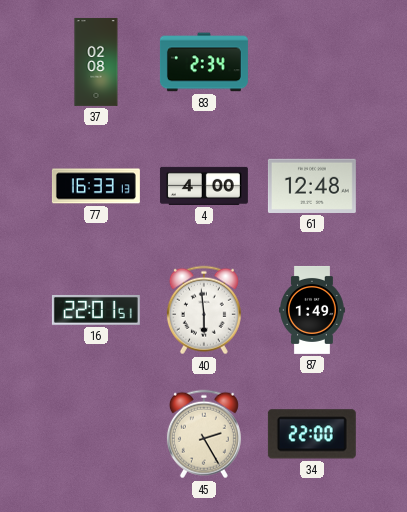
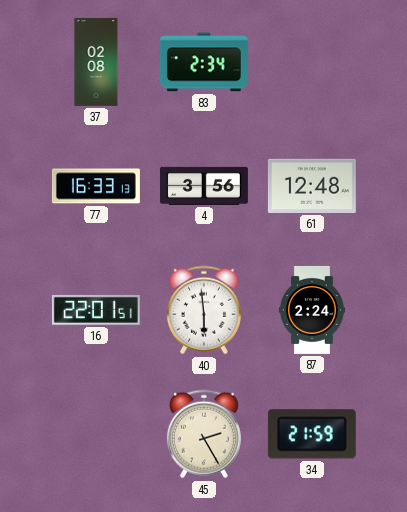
4: 4:00 -> 3:56
87: 1:49 -> 2:24
34: 22:00 -> 21:59
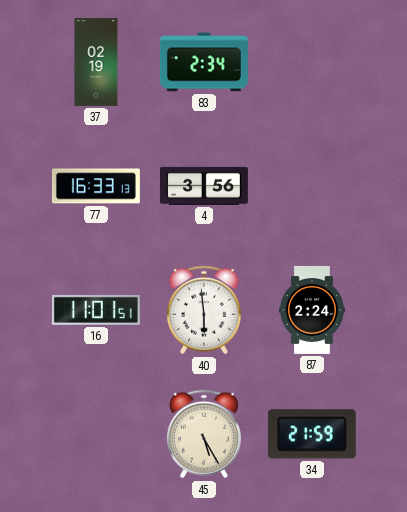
37: 02:08 -> 02:19
61: 12:48 -> none
16: 22:01 -> 11:01
45: 2:25 -> 5:25
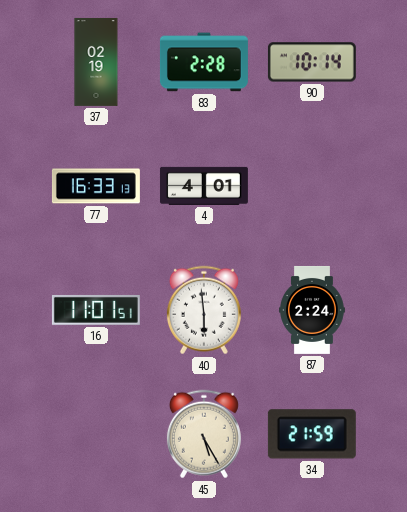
83: 2:34 -> 2:28
90: none -> 10:14
4: 3:56 -> 4:01
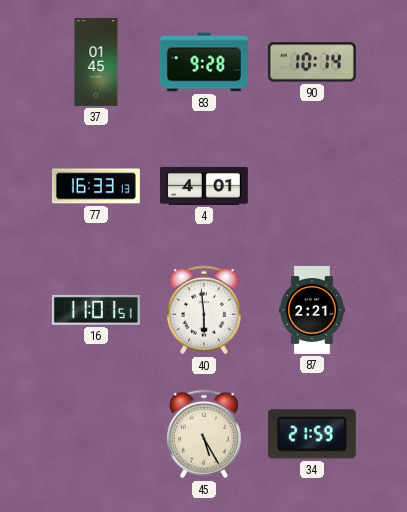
37: 02:19 -> 01:45
83: 2:28 -> 9:28
87: 2:24 -> 2:21
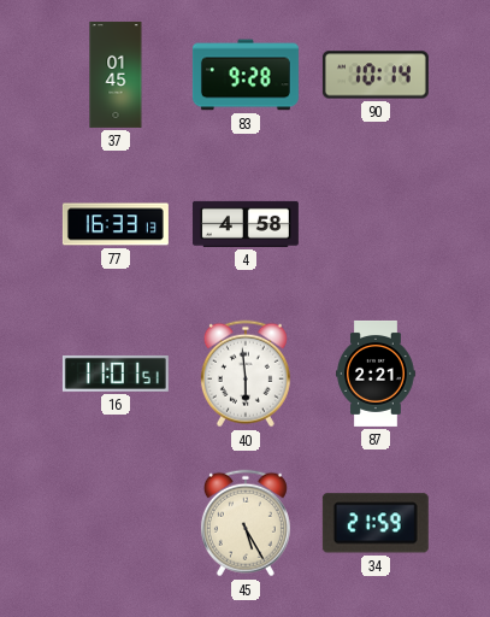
4: 4:01 -> 4:58
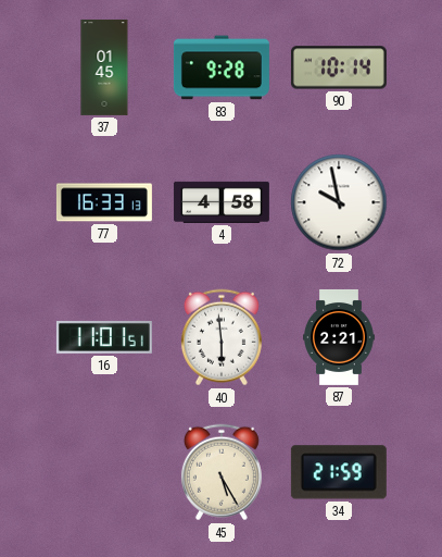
72: none -> 9:58
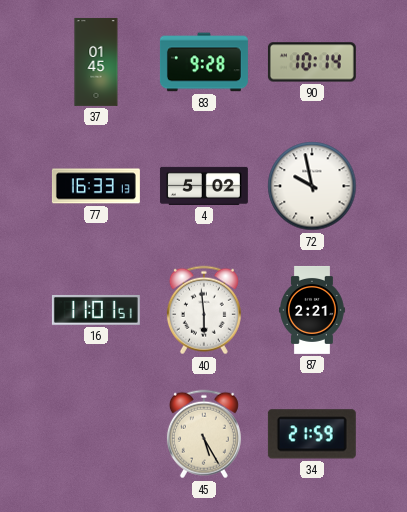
4: 4:58 -> 5:02
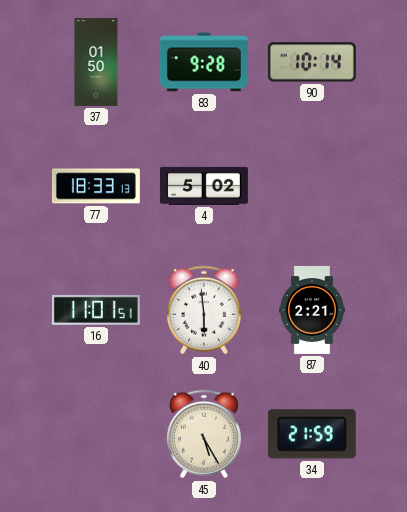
37: 01:45 -> 01:50
77: 16:33 -> 18:33
72: 9:58 -> none
